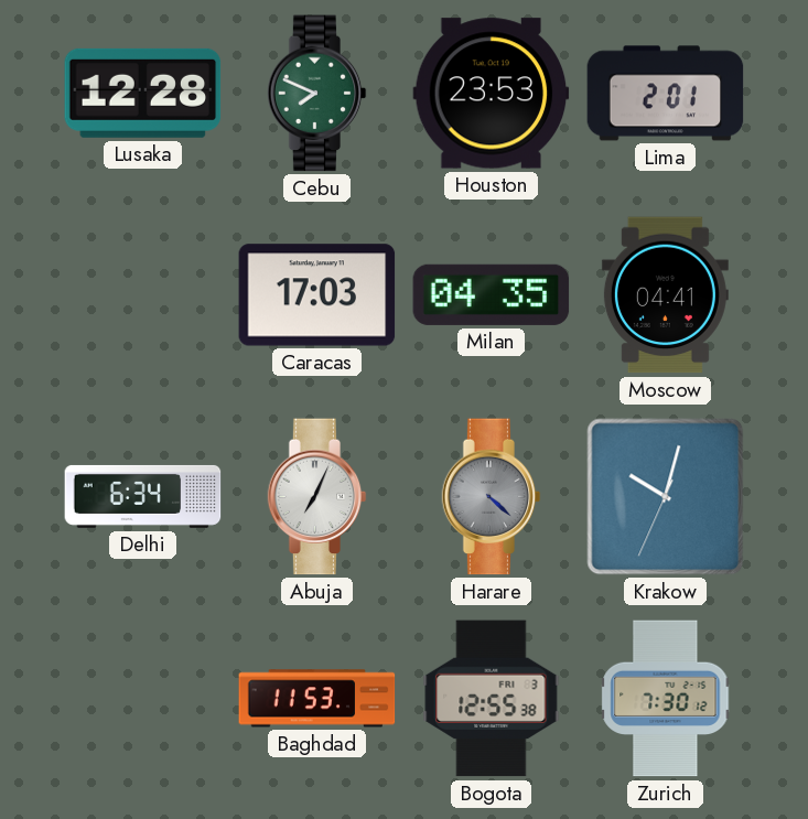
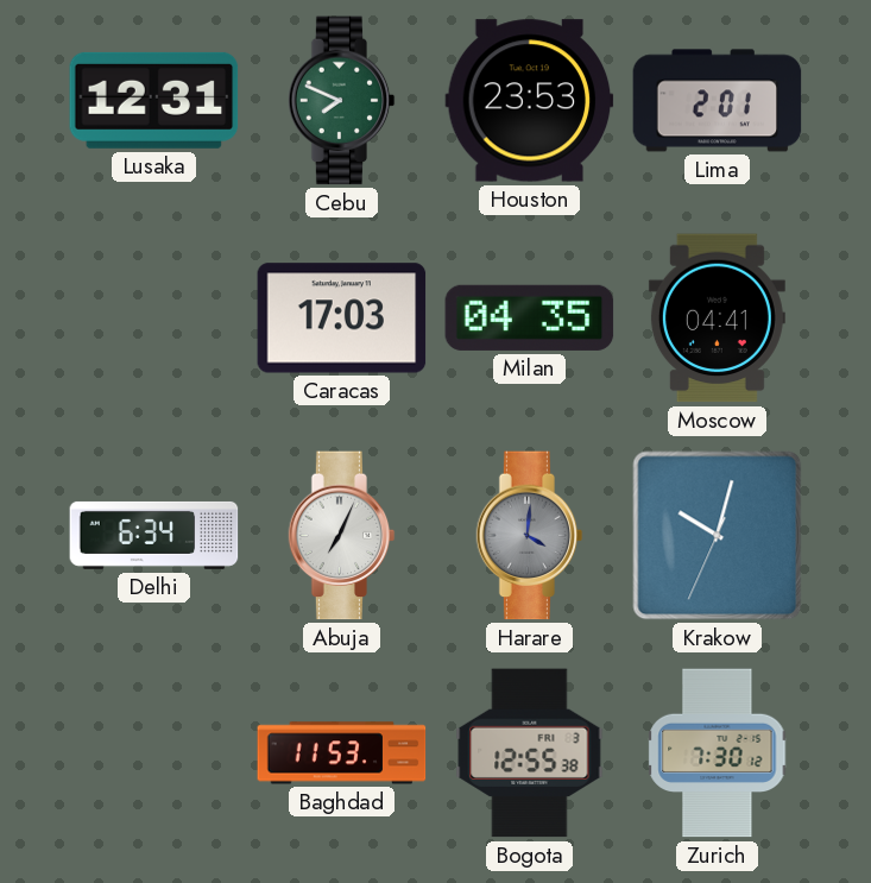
Lusaka: 12:28 -> 12:31
Harare: 4:22 -> 4:01
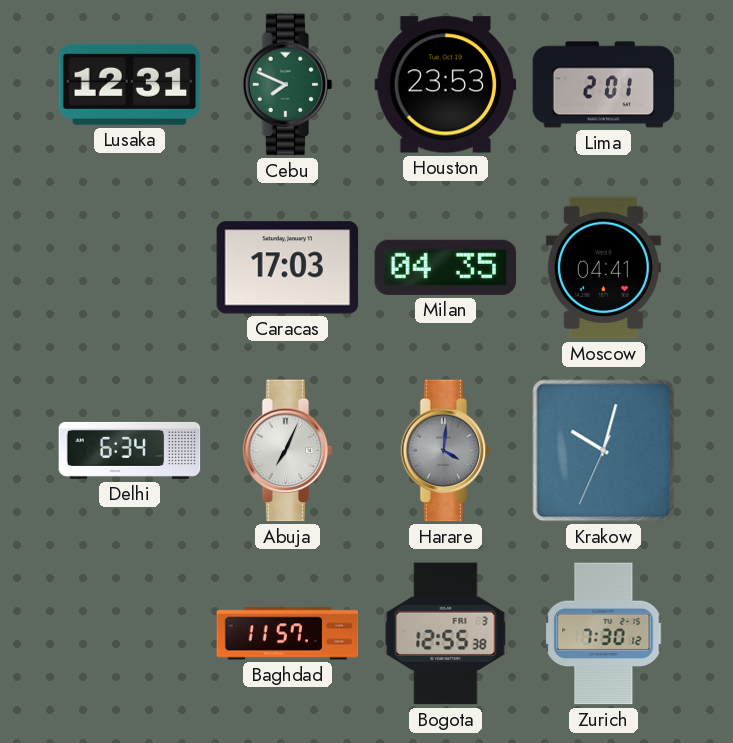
Baghdad: 11:53 -> 11:57
